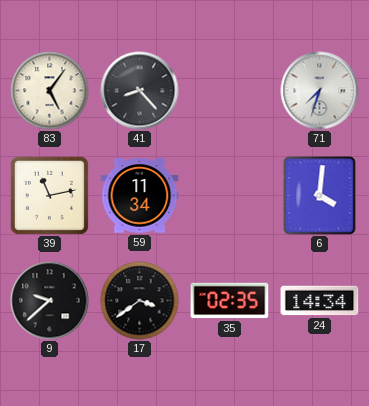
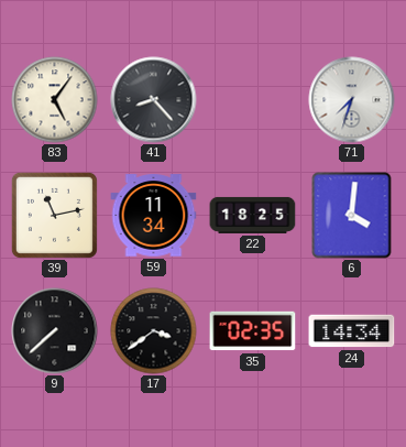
22: none -> 18:25
9: 9:38 -> 7:38
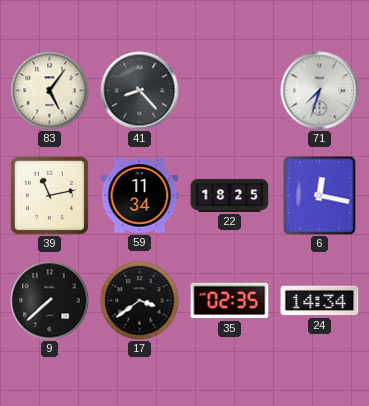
6: 4:01 -> 12:17
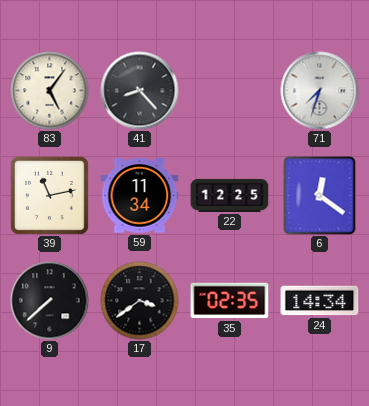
22: 18:25 -> 12:25
6: 12:17 -> 12:21
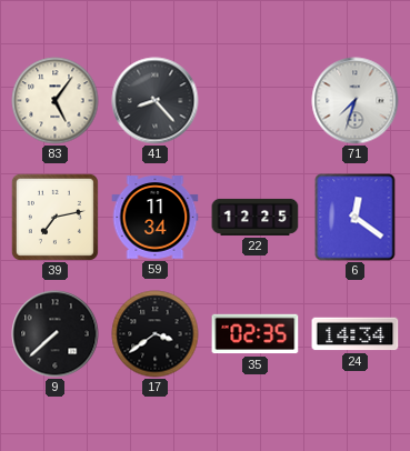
39: 11:13 -> 7:13
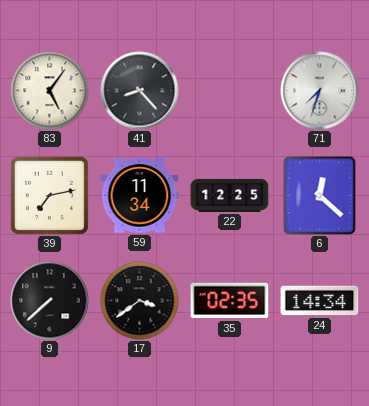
6: 12:21 -> 12:22
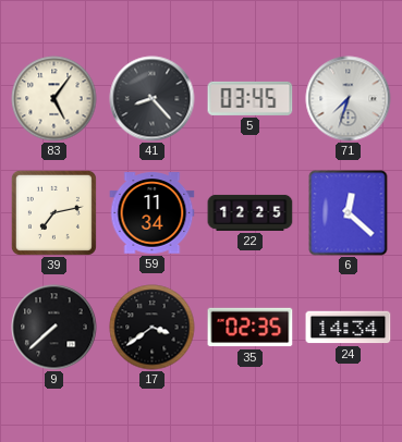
5: none -> 03:45
